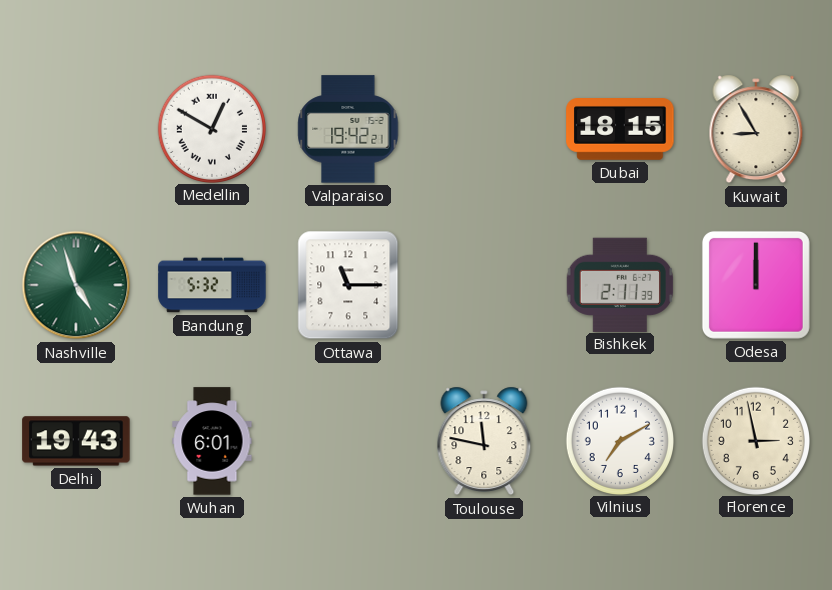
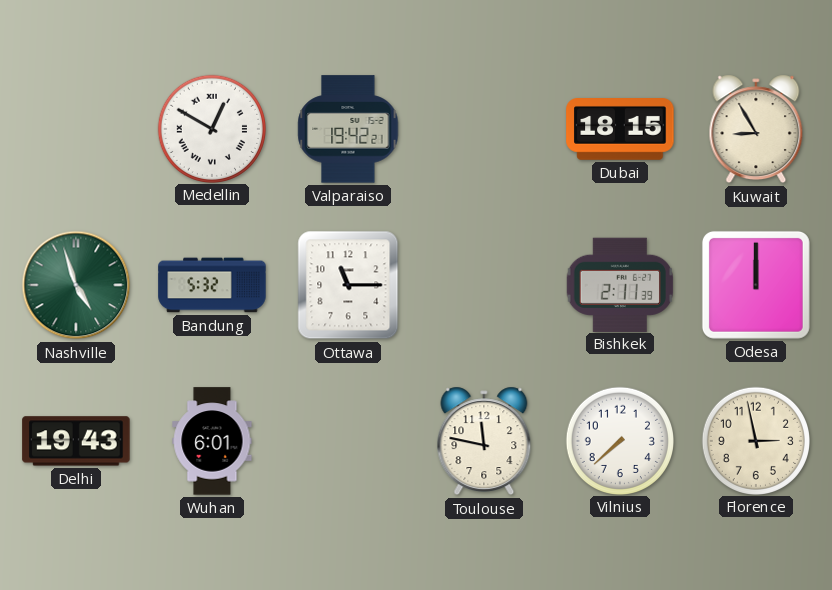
Vilnius: 7:10 -> 7:38
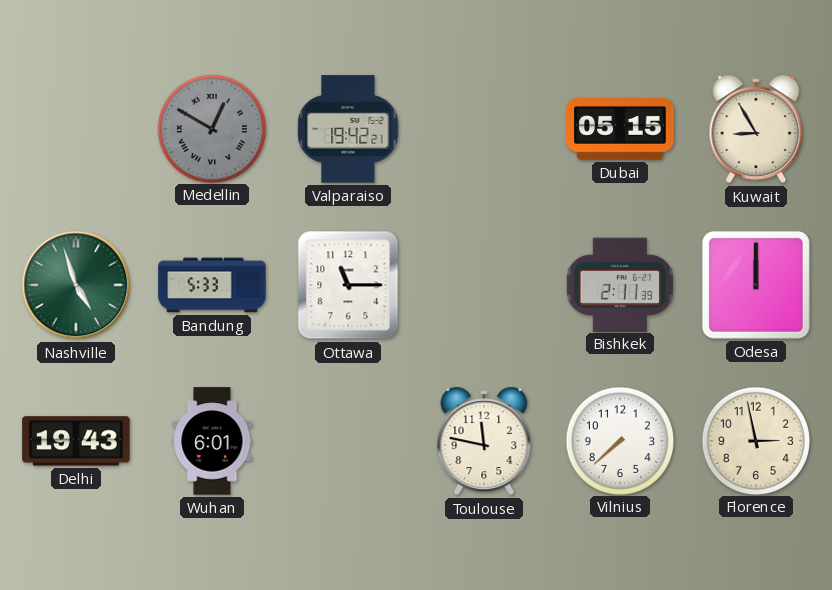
Medellin dial: white -> grey
Dubai: 18:15 -> 05:15
Bandung: 5:32 -> 5:33
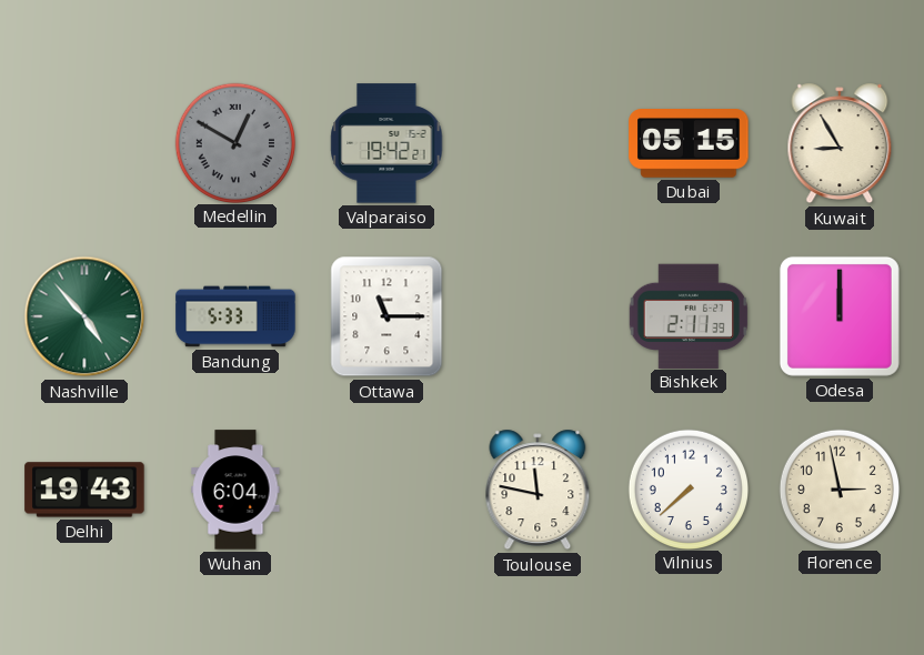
Nashville: 4:57 -> 4:53
Wuhan: 6:01 -> 6:04
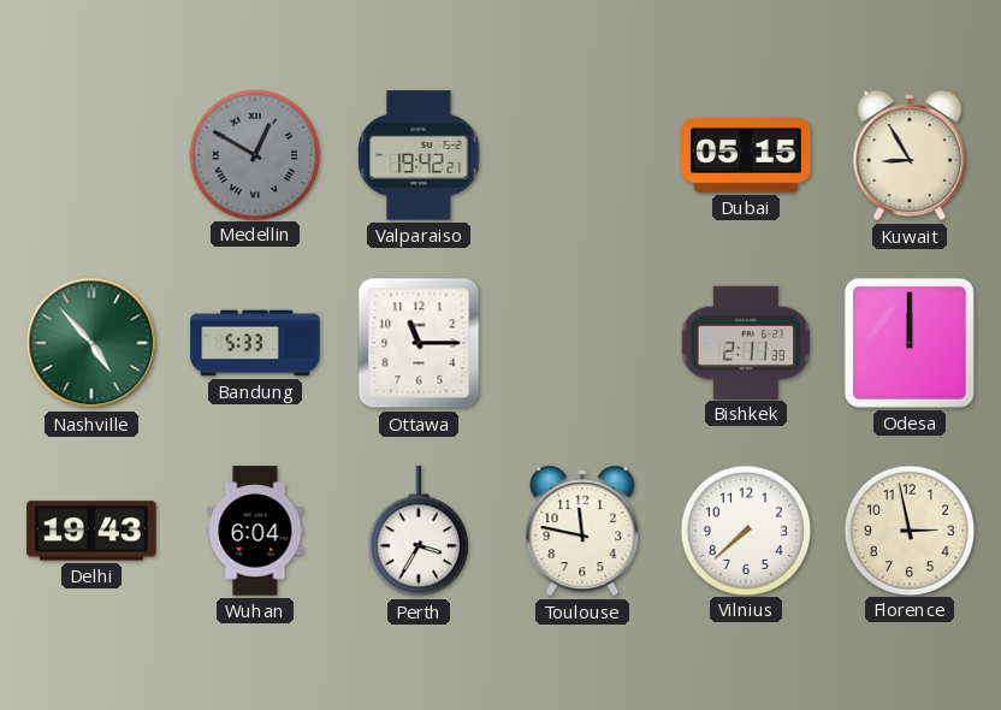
Perth: none -> 3:35
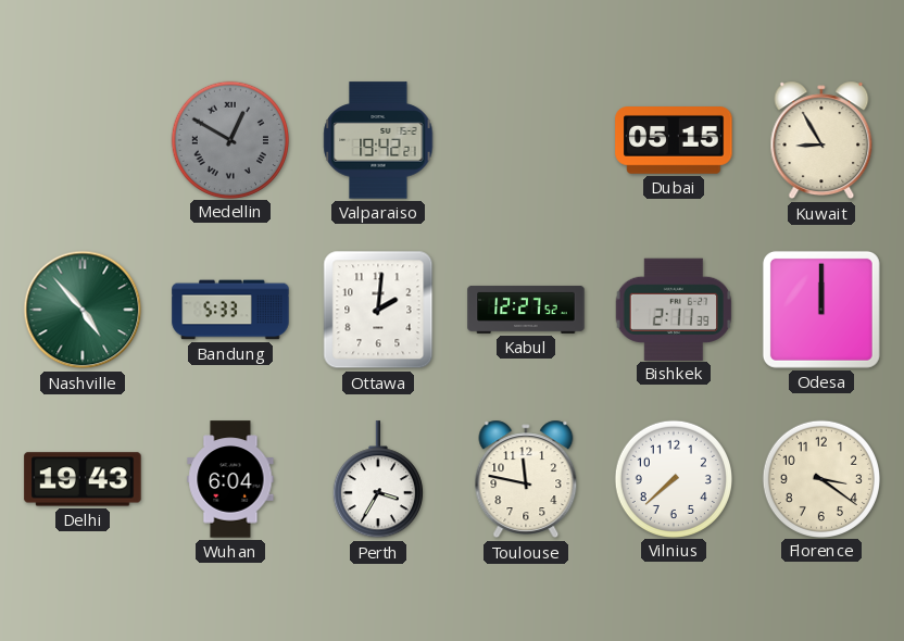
Ottawa: 11:15 -> 2:01
Kabul: none -> 12:27
Florence: 2:58 -> 3:21
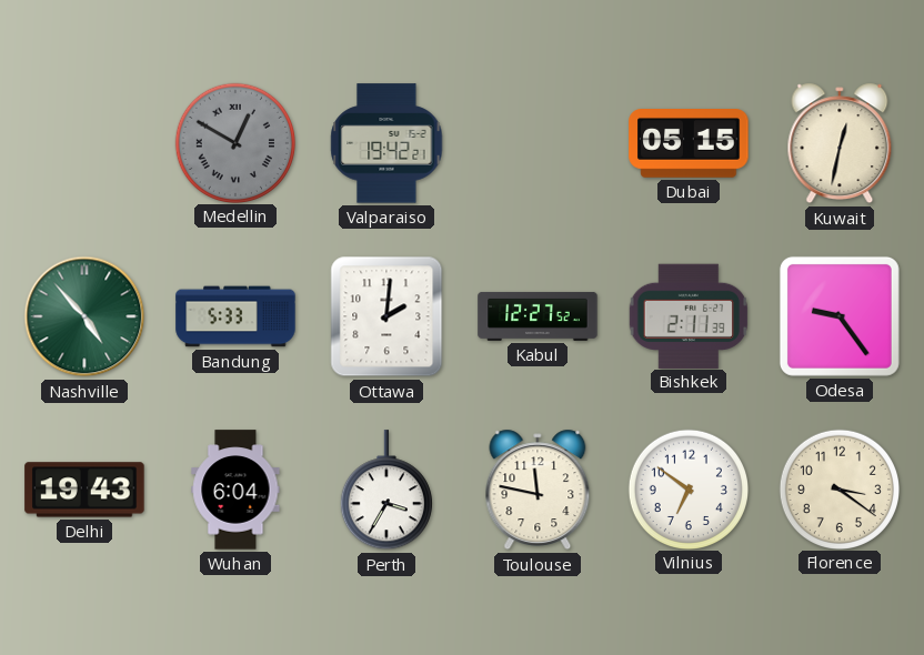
Kuwait: 8:55 -> 12:32
Odesa: 12:00 -> 9:24
Vilnius: 7:38 -> 6:51
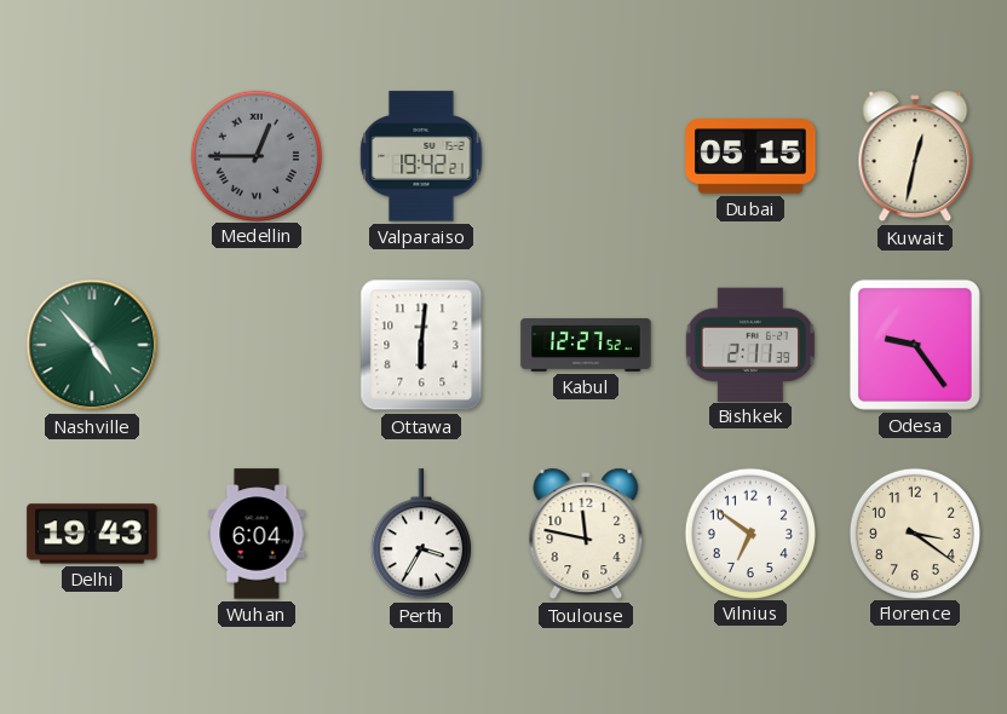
Medellin: 12:50 -> 12:45
Bandung: 5:33 -> none
Ottawa: 2:01 -> 6:01
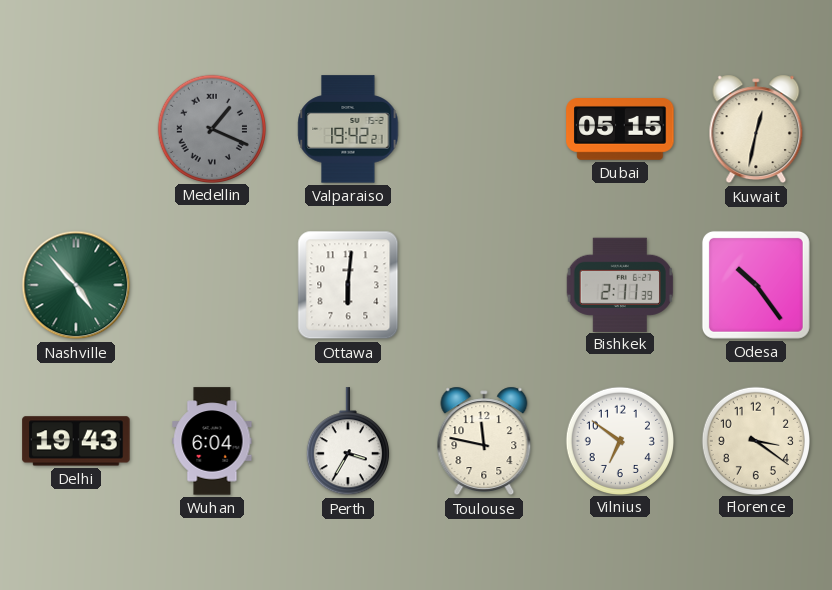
Medellin: 12:45 -> 1:19
Kabul: 12:27 -> none
Odesa: 9:24 -> 10:24
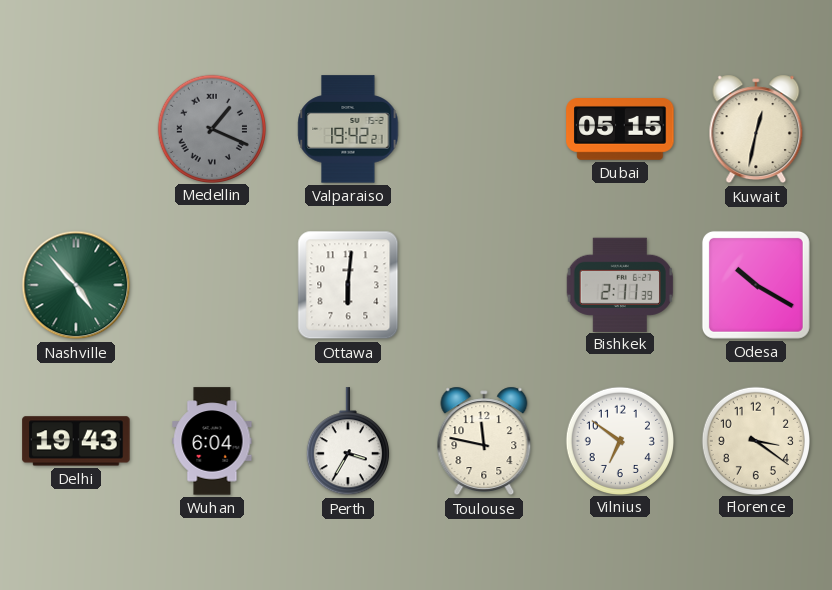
Odesa: 10:24 -> 10:20
